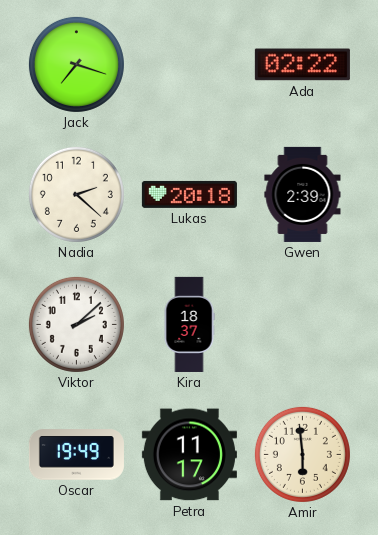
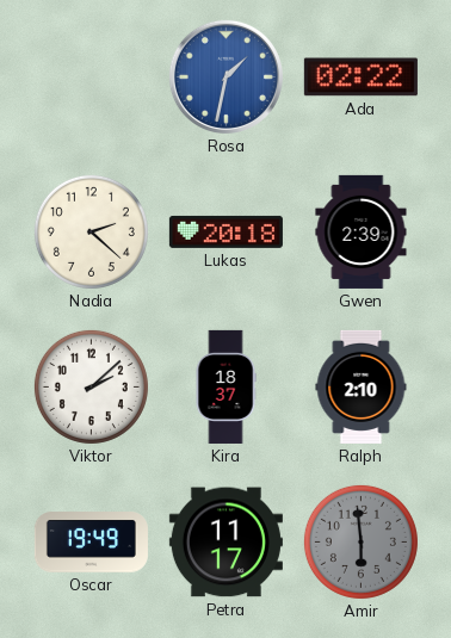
Jack: 7:18 -> none
Rosa: none -> 1:32
Ralph: none -> 2:10
Amir dial: cream -> grey
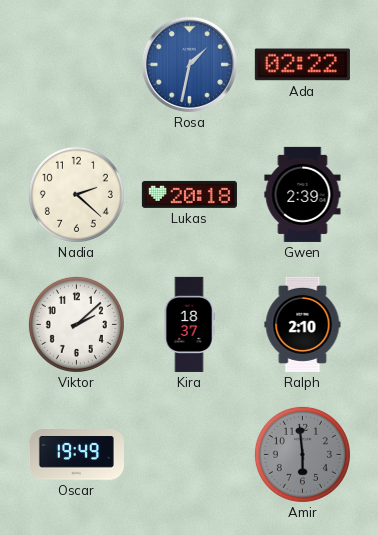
Petra: 11:17 -> none
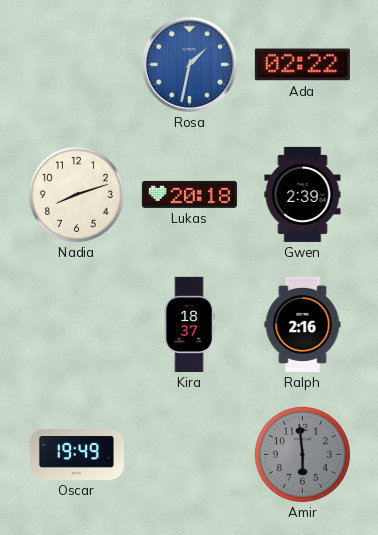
Nadia: 2:22 -> 8:12
Viktor: 2:08 -> none
Ralph: 2:10 -> 2:16
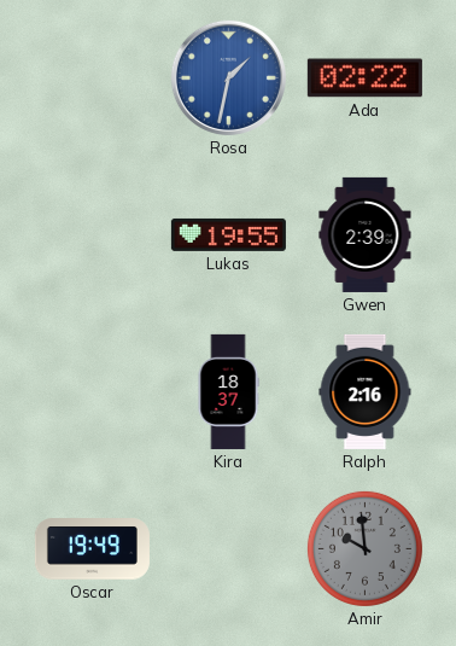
Nadia: 8:12 -> none
Lukas: 20:18 -> 19:55
Amir: 5:59 -> 9:59
